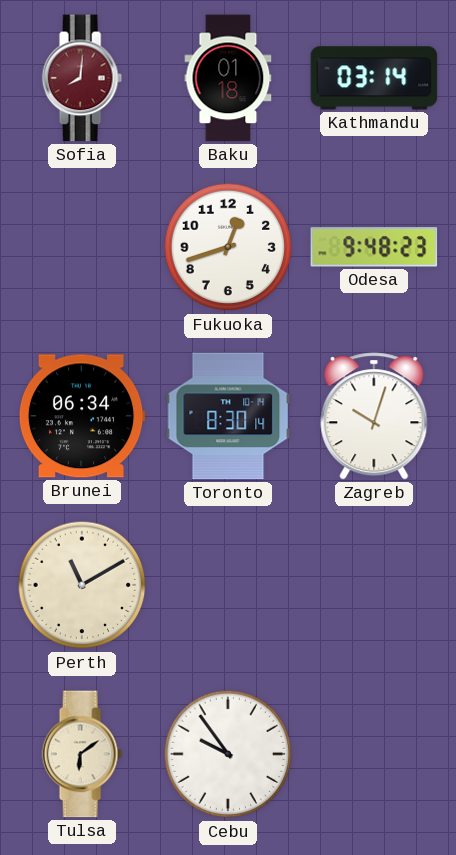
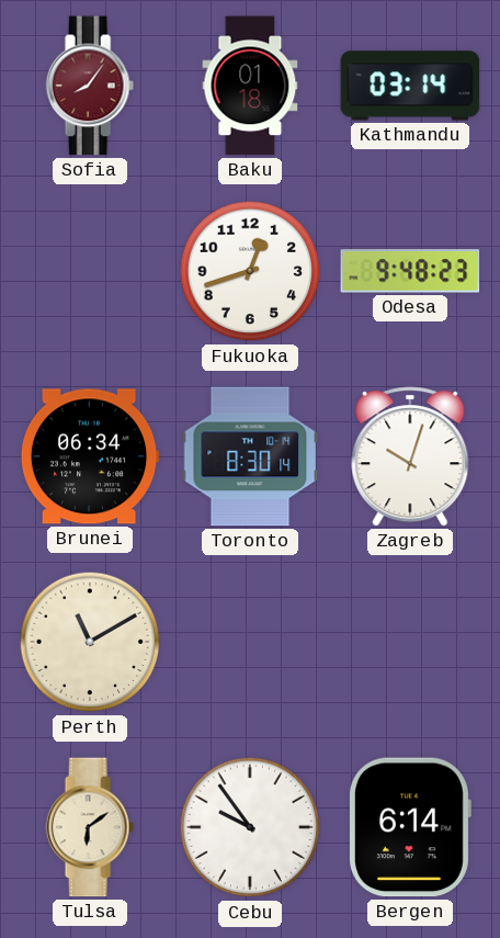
Sofia: 8:01 -> 8:06
Bergen: none -> 6:14
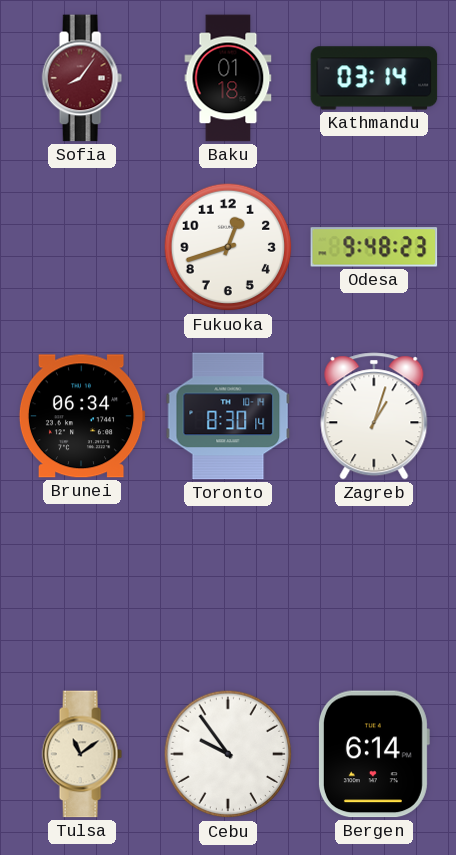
Zagreb: 10:03 -> 1:03
Perth: 11:10 -> none
Tulsa: 6:09 -> 11:09
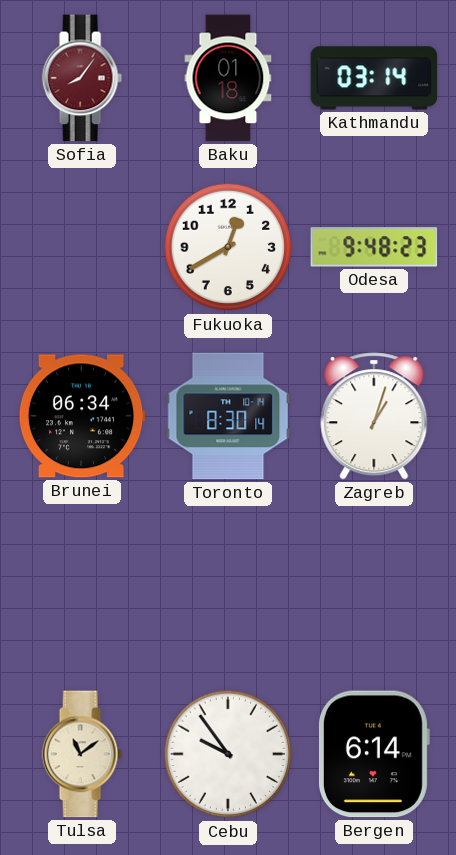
Fukuoka: 12:42 -> 12:40
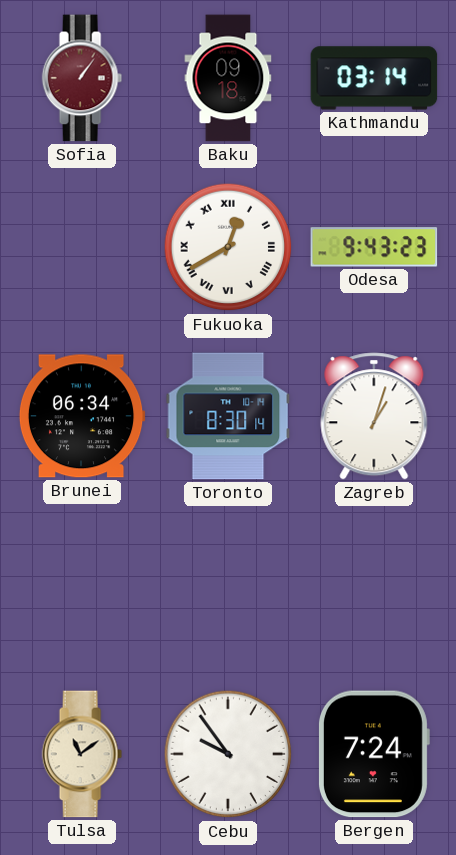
Sofia: 8:06 -> 1:06
Baku: 01:18 -> 09:18
Fukuoka numerals: Arabic -> Roman
Odesa: 9:48 -> 9:43
Bergen: 6:14 -> 7:24
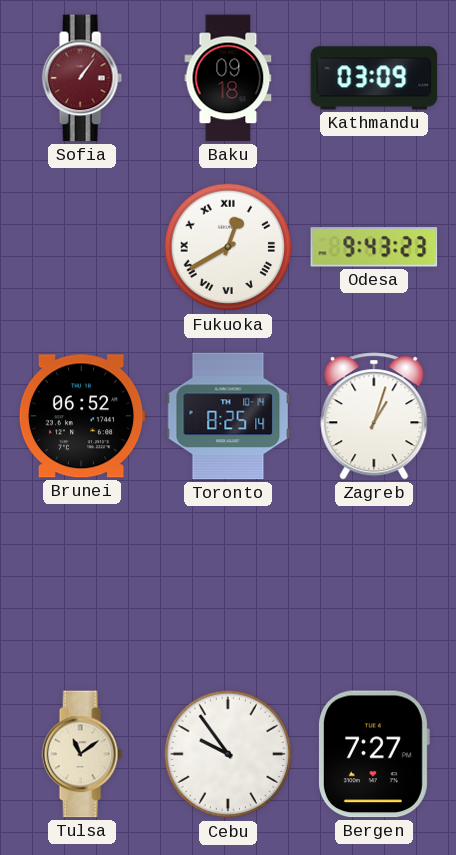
Kathmandu: 03:14 -> 03:09
Brunei: 06:34 -> 06:52
Toronto: 8:30 -> 8:25
Bergen: 7:24 -> 7:27
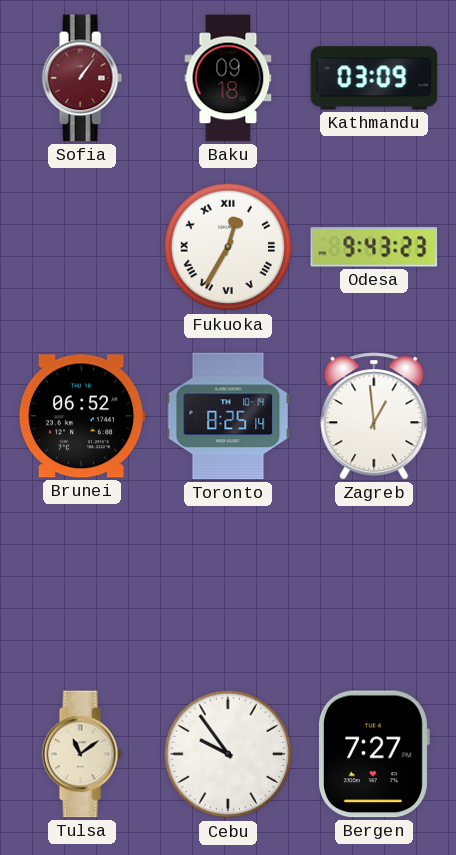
Fukuoka: 12:40 -> 12:35
Zagreb: 1:03 -> 12:59
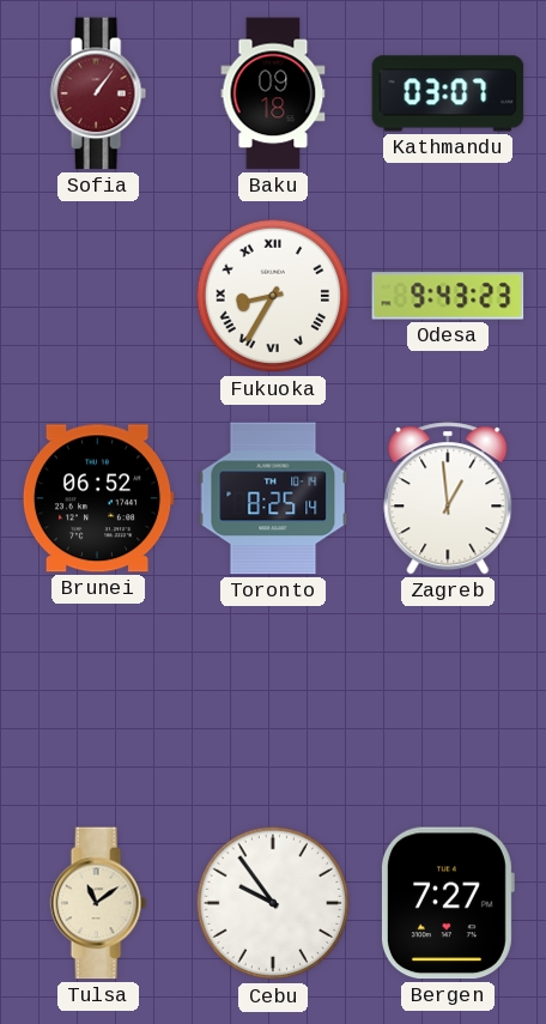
Kathmandu: 03:09 -> 03:07
Fukuoka: 12:35 -> 8:35
